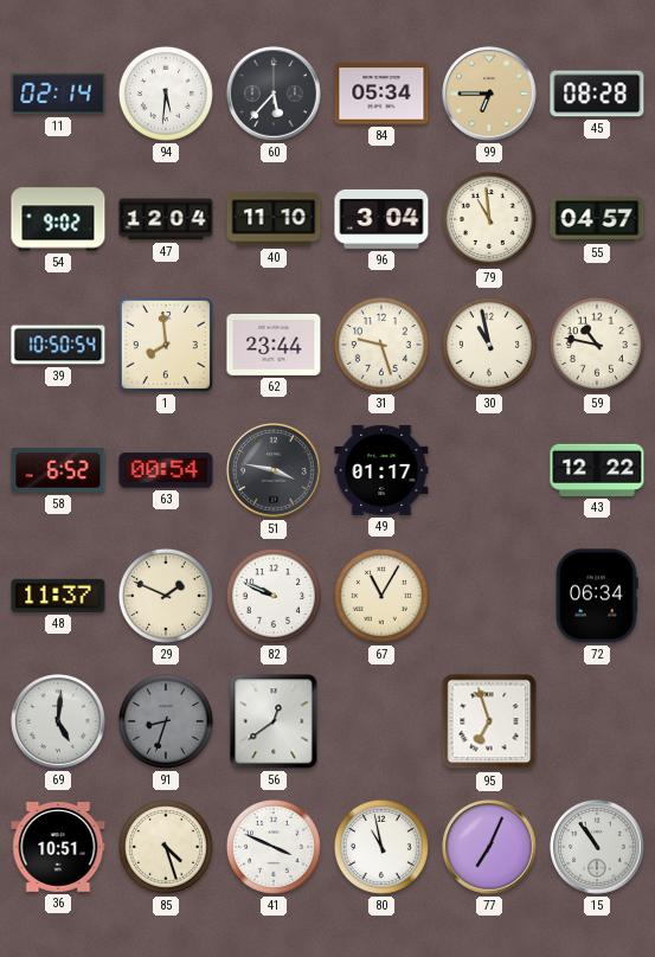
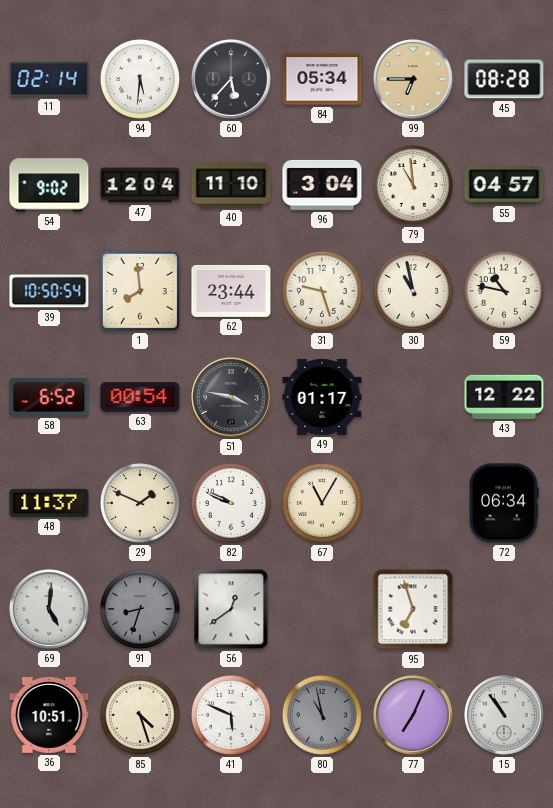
41: 3:49 -> 5:49
80 dial: white -> grey
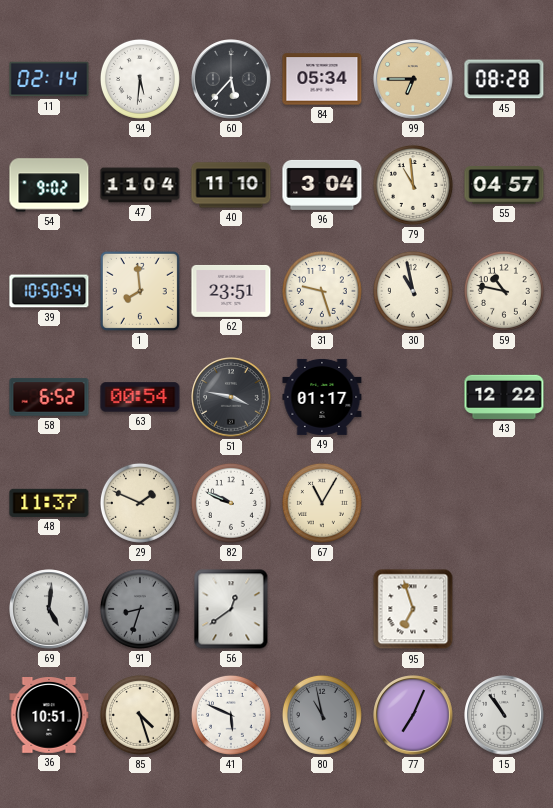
47: 12:04 -> 11:04
62: 23:44 -> 23:51
72: 06:34 -> none
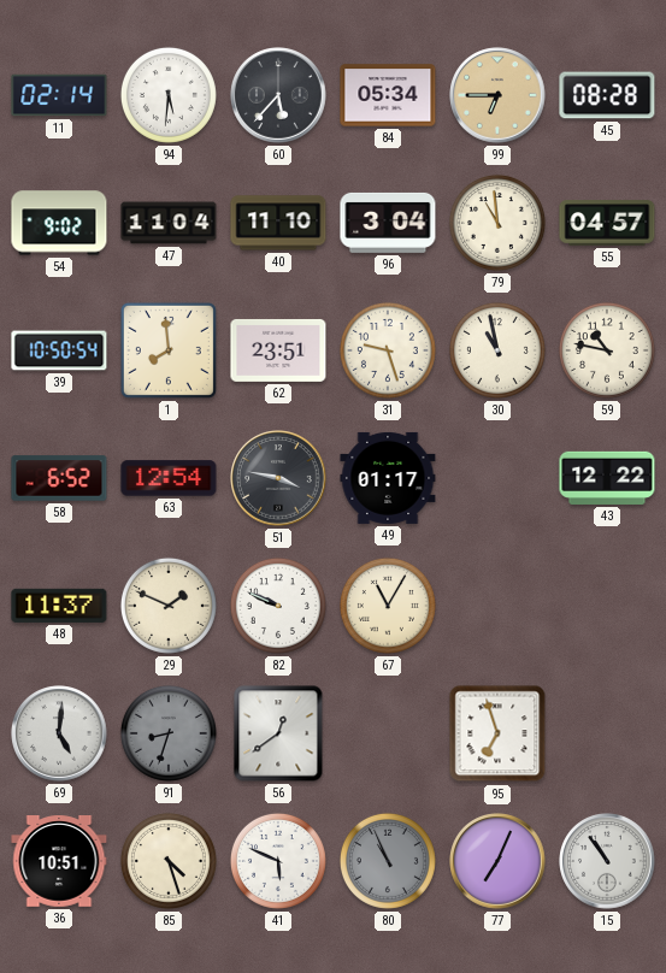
63: 00:54 -> 12:54
80: 10:58 -> 10:56
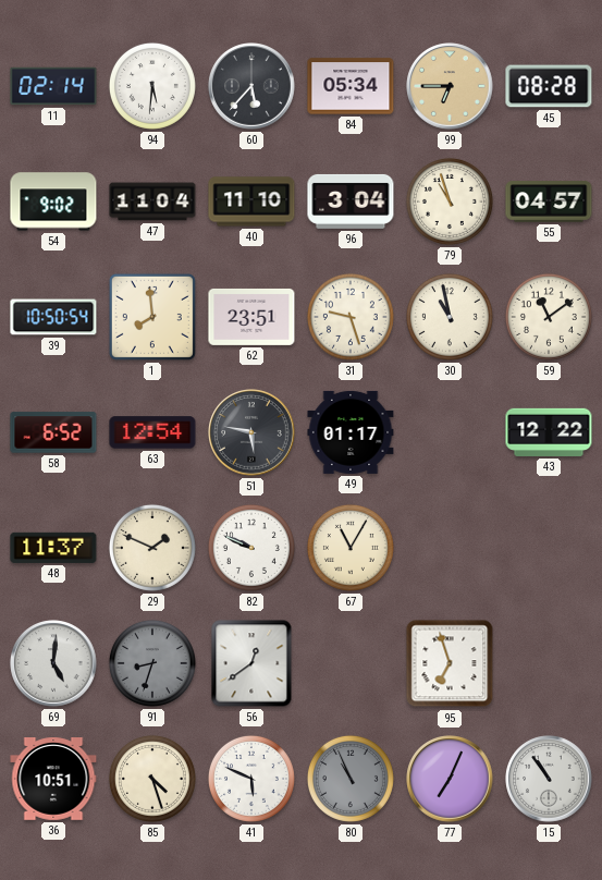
79: 10:59 -> 10:57
59: 10:47 -> 11:09
51: 3:47 -> 5:47
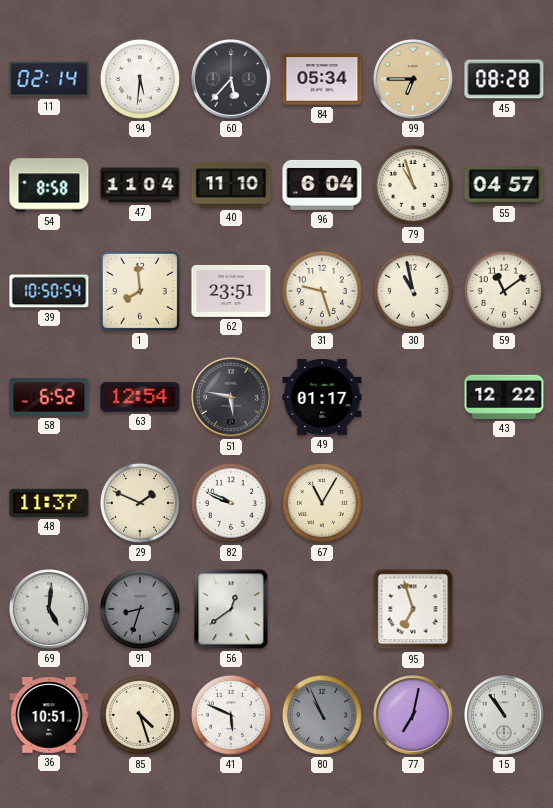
54: 9:02 -> 8:58
96: 3:04 -> 6:04
77: 7:04 -> 7:02
